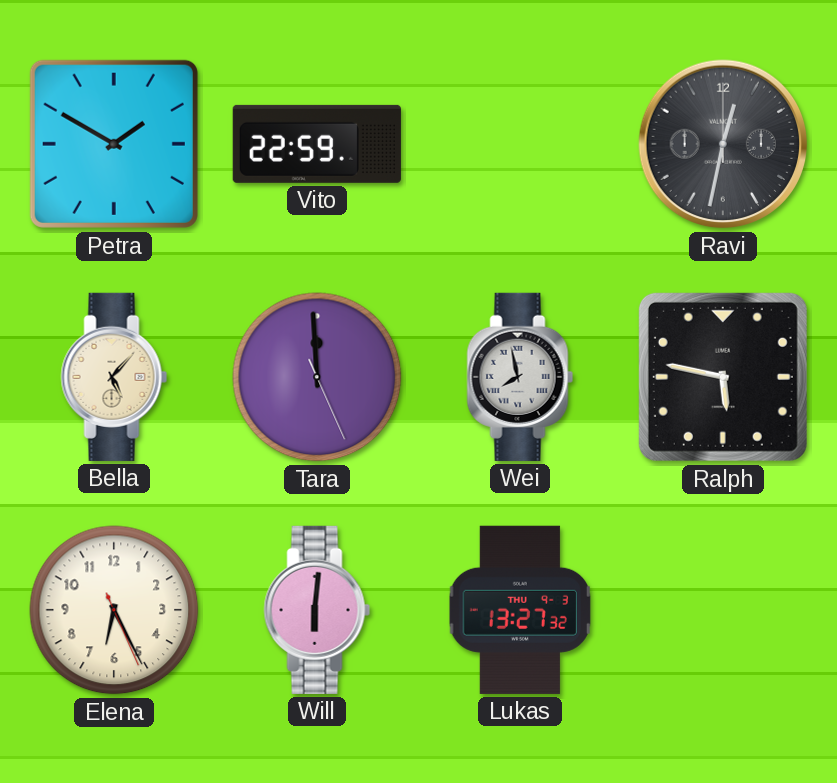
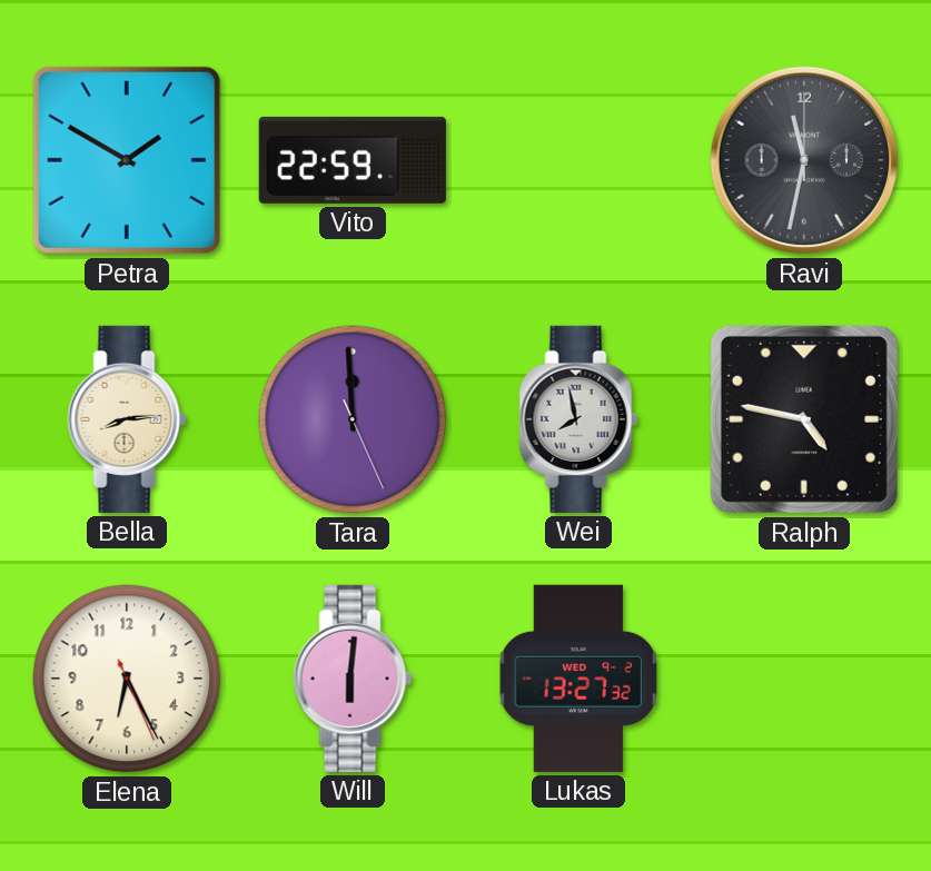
Ravi: 12:32 -> 11:32
Bella: 5:07 -> 8:14
Ralph: 5:47 -> 4:47
Lukas date: THU 9-3 -> WED 9-2
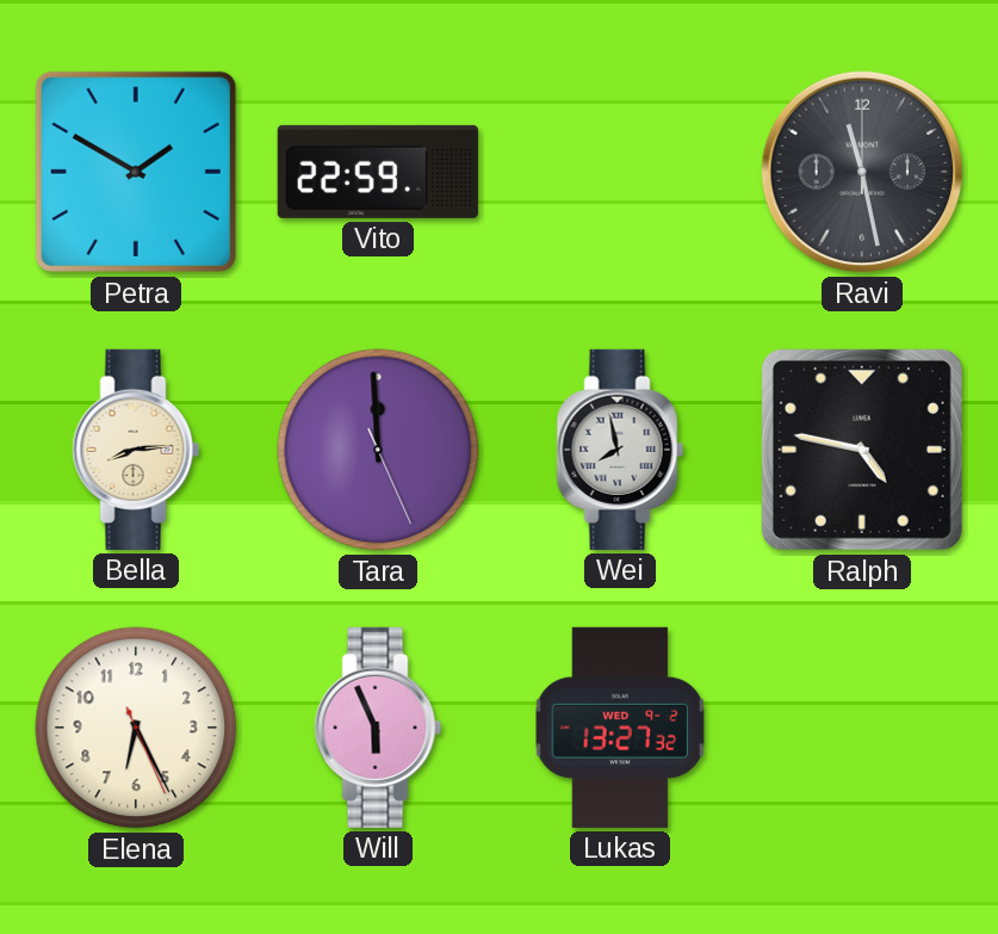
Ravi: 11:32 -> 11:28
Will: 6:01 -> 5:56
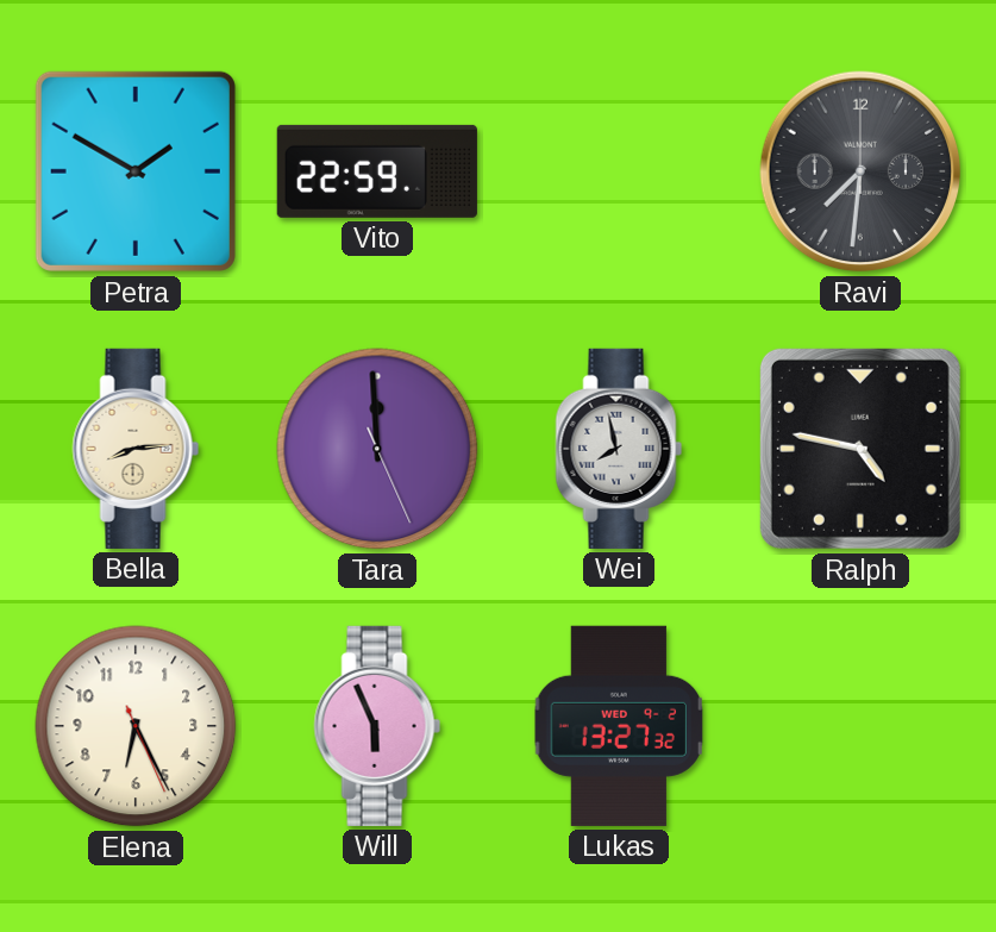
Ravi: 11:28 -> 7:31
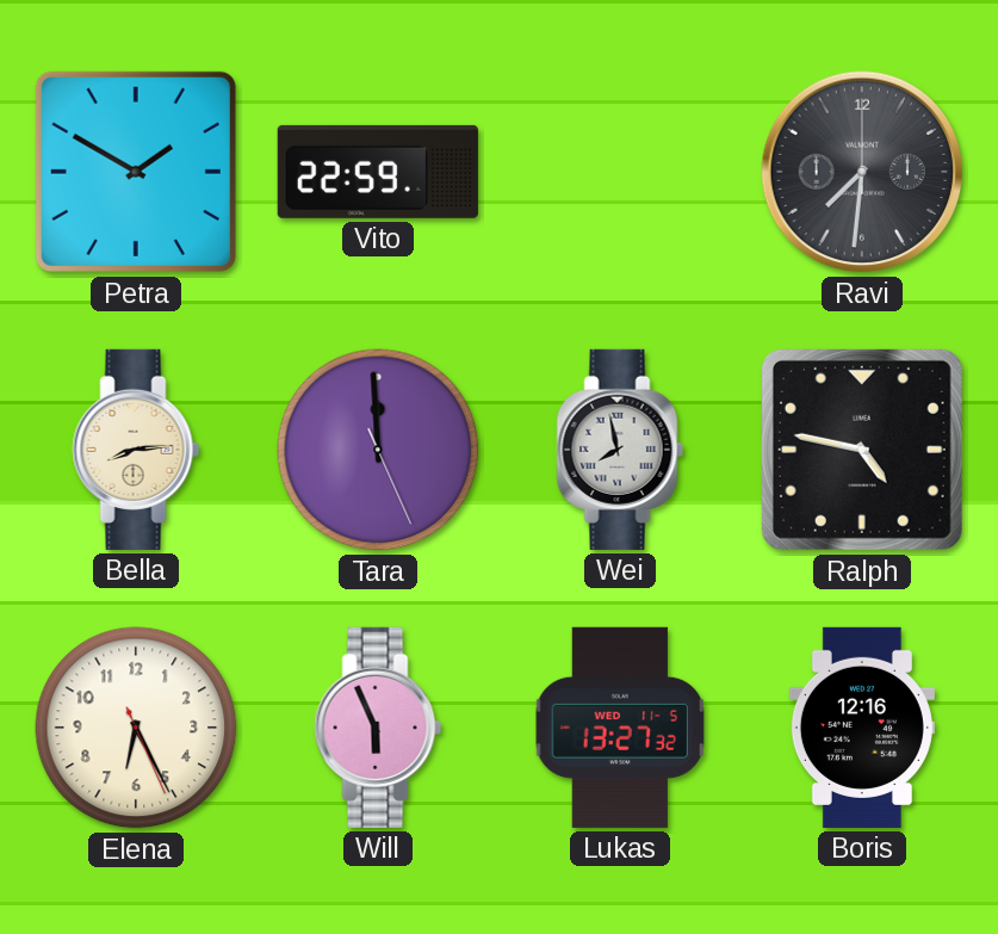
Lukas date: WED 9-2 -> WED 11-5
Boris: none -> 12:16
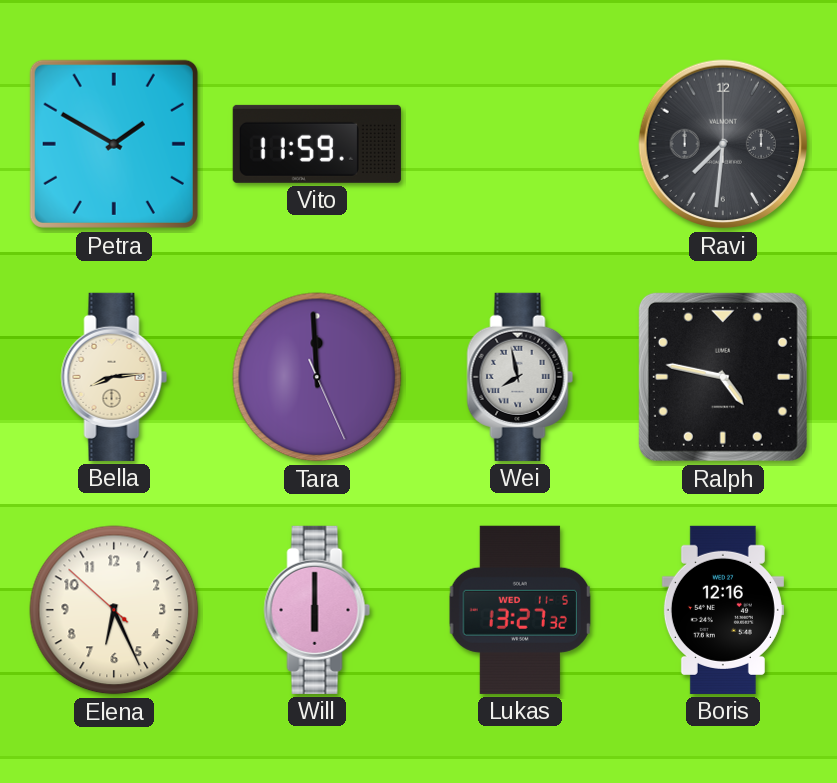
Vito: 22:59 -> 11:59
Elena: 6:25:26 -> 6:25:52
Will: 5:56 -> 6:00
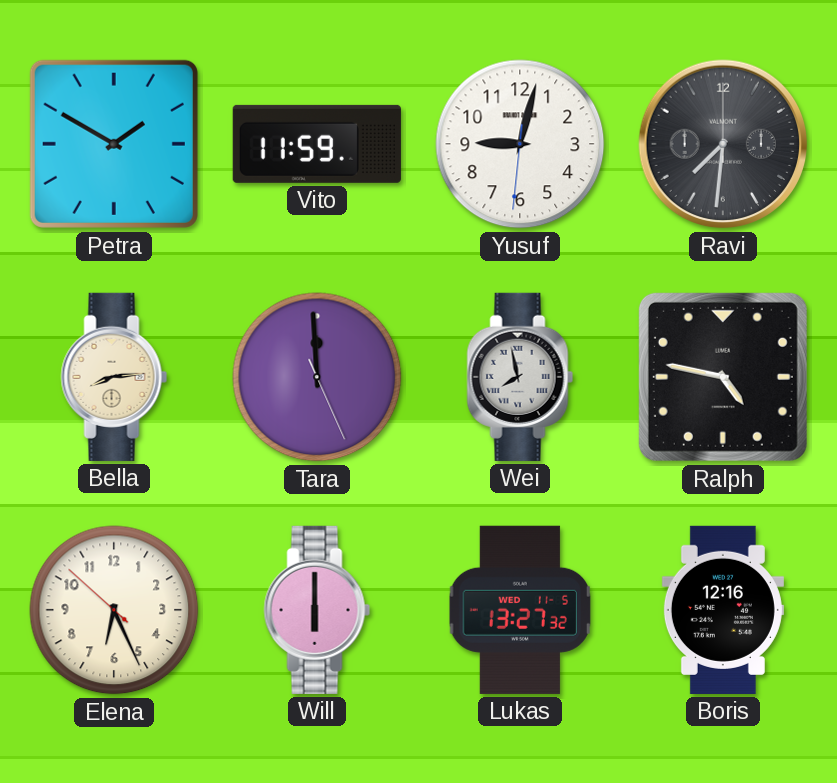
Yusuf: none -> 9:02
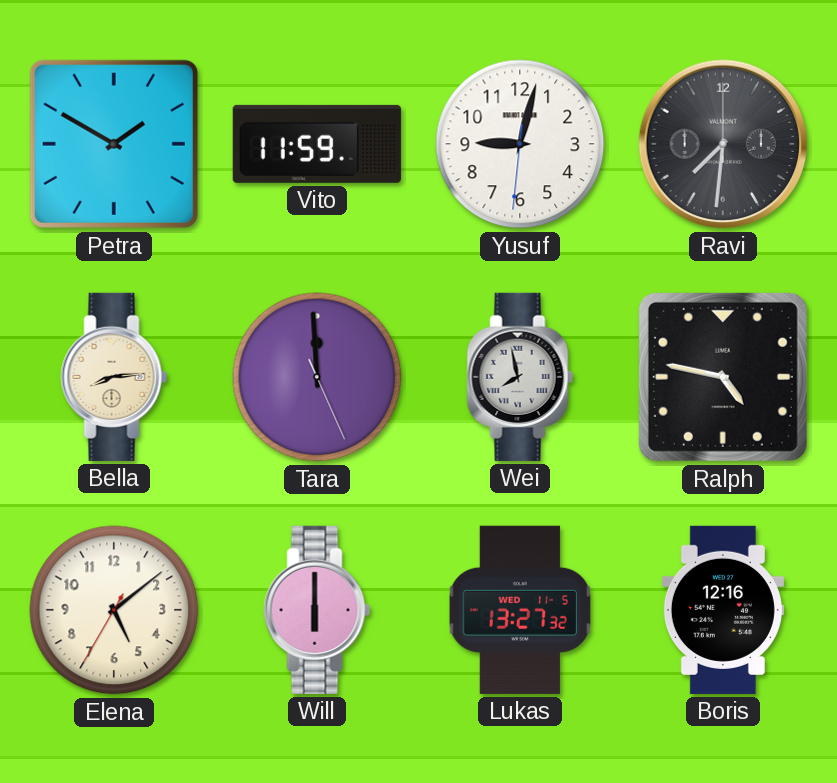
Elena: 6:25 -> 5:08
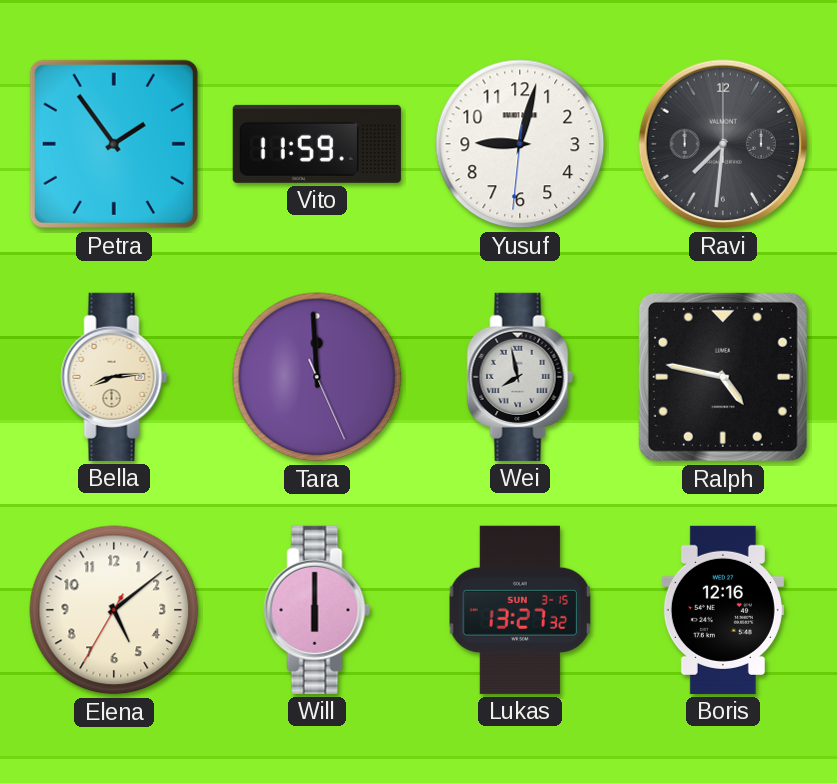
Petra: 1:50 -> 1:54
Lukas date: WED 11-5 -> SUN 3-15
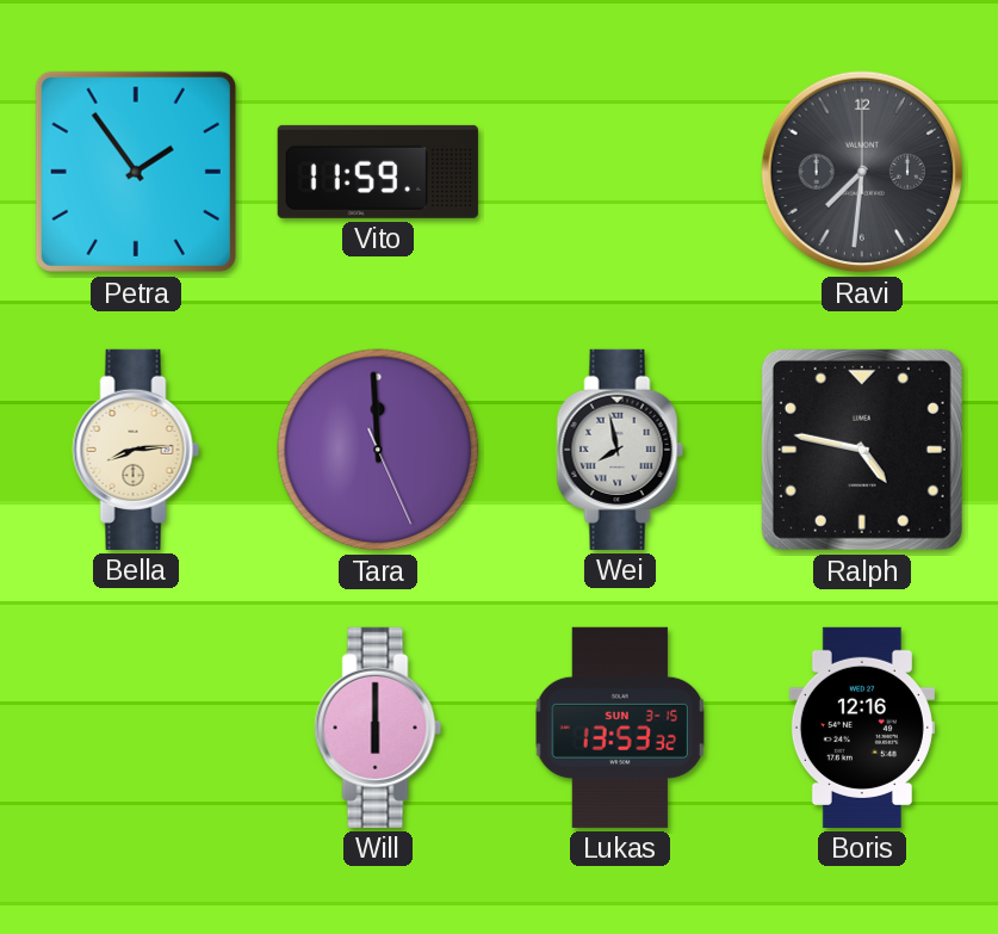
Yusuf: 9:02 -> none
Elena: 5:08 -> none
Lukas: 13:27 -> 13:53
